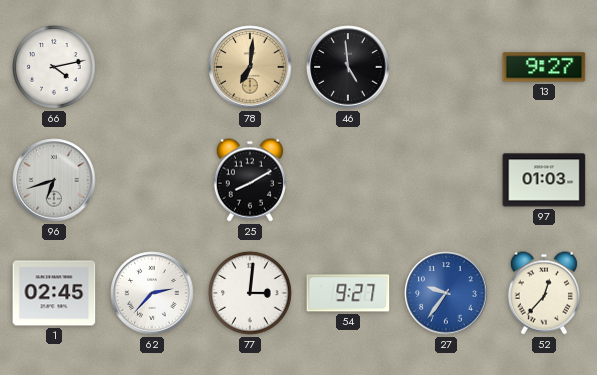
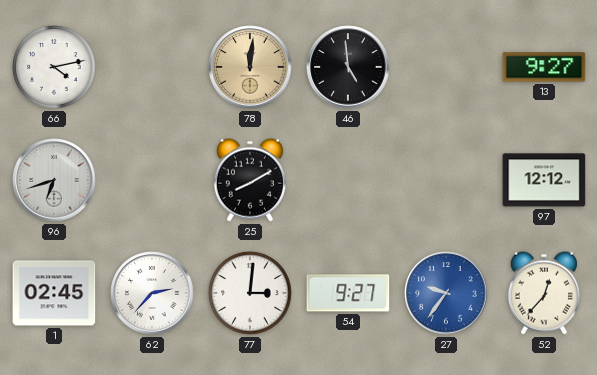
78: 7:01 -> 12:01
97: 01:03 -> 12:12
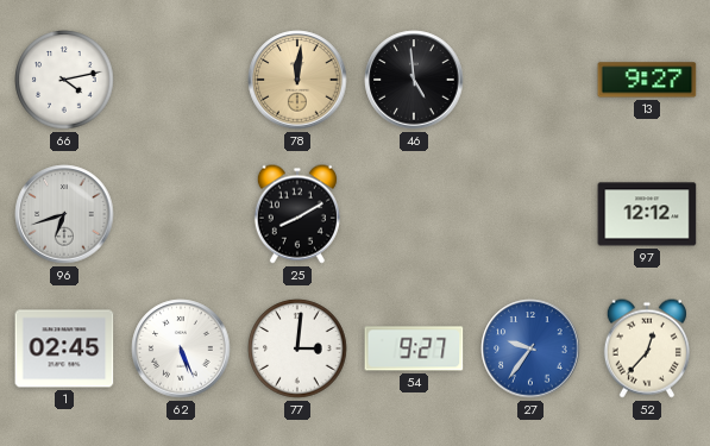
62: 2:37 -> 5:26
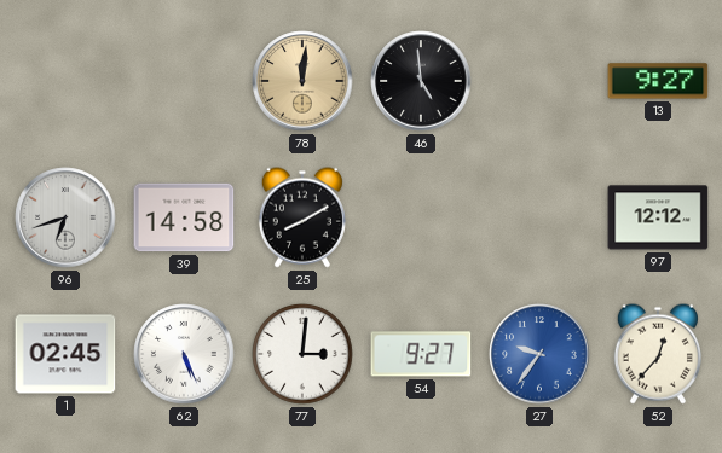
66: 4:13 -> none
39: none -> 14:58
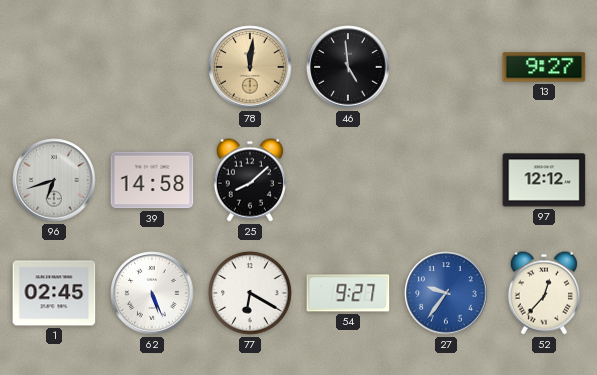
25: 8:10 -> 8:08
77: 3:01 -> 6:20
